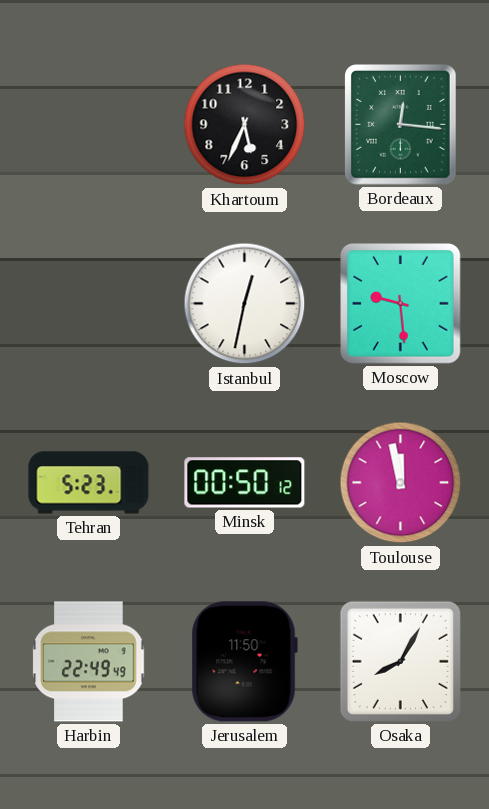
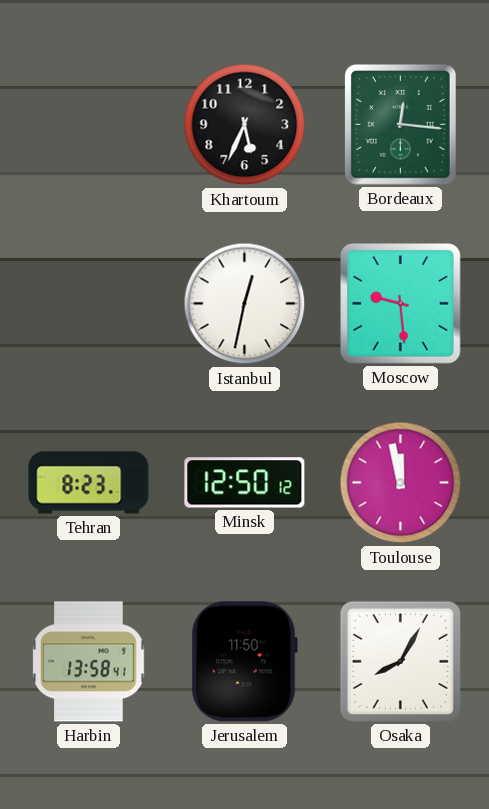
Tehran: 5:23 -> 8:23
Minsk: 00:50 -> 12:50
Harbin: 22:49 -> 13:58
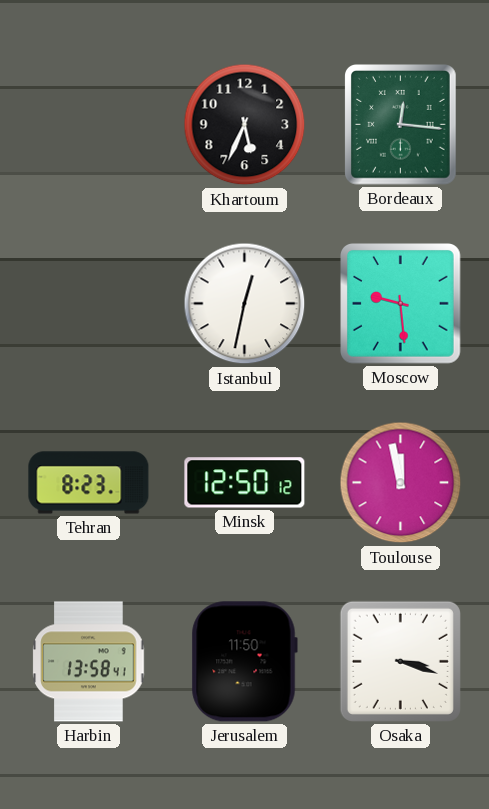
Osaka: 8:05 -> 3:18
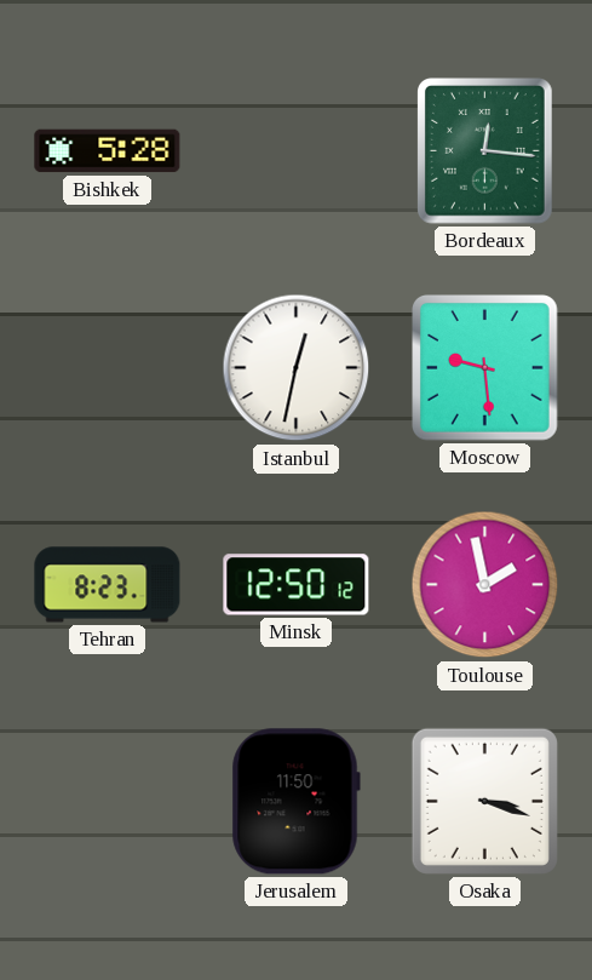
Bishkek: none -> 5:28
Khartoum: 5:34 -> none
Toulouse: 11:58 -> 1:58
Harbin: 13:58 -> none
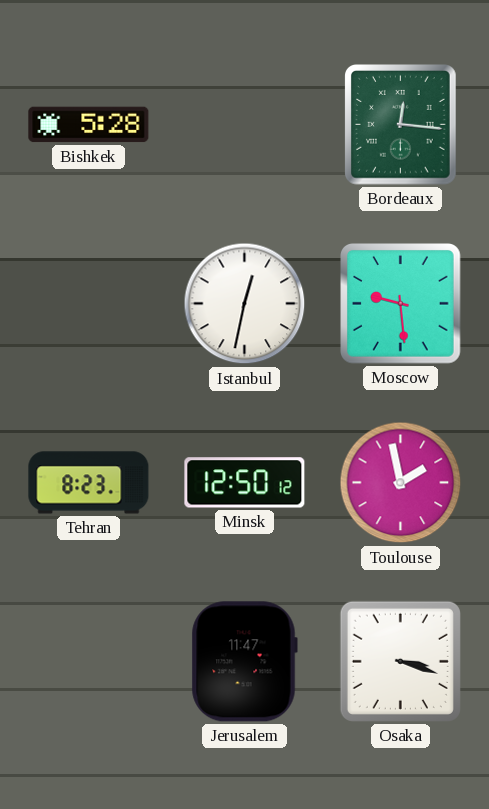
Jerusalem: 11:50 -> 11:47
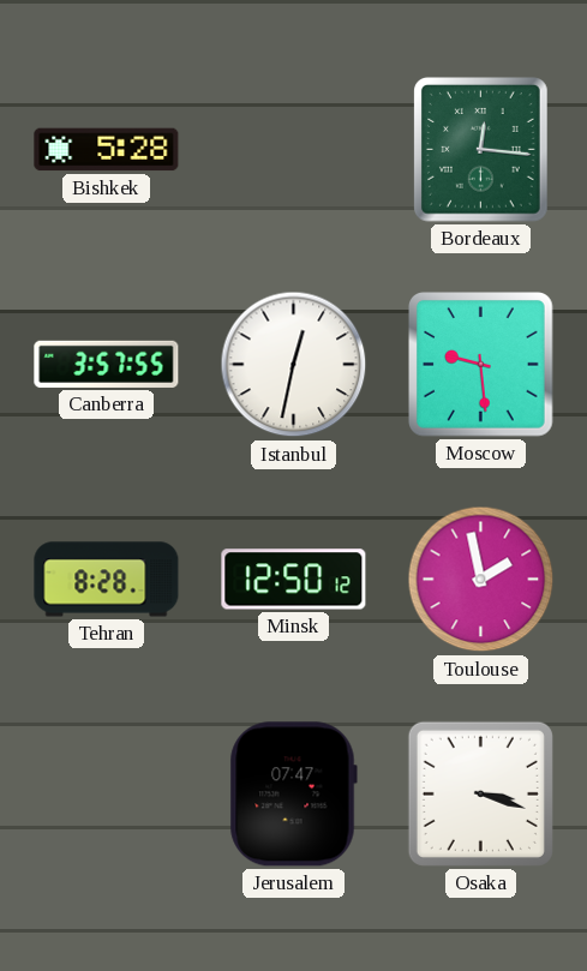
Canberra: none -> 3:57
Tehran: 8:23 -> 8:28
Jerusalem: 11:47 -> 07:47
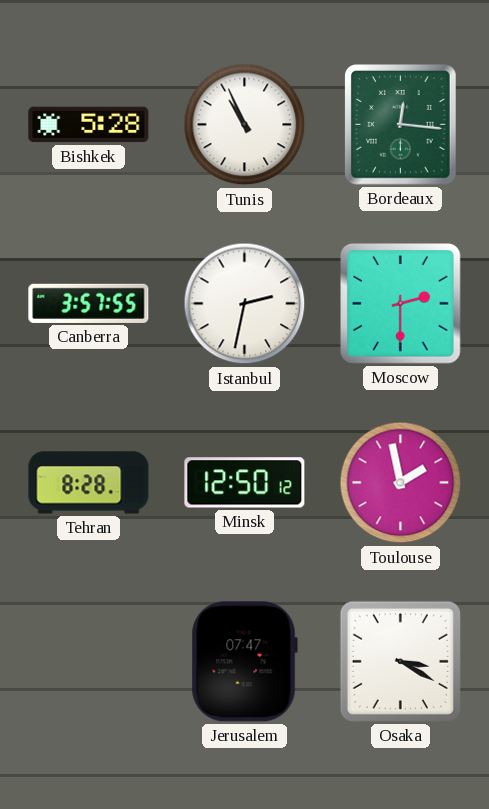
Tunis: none -> 10:56
Istanbul: 12:32 -> 2:32
Moscow: 9:29 -> 2:30
Osaka: 3:18 -> 3:20
